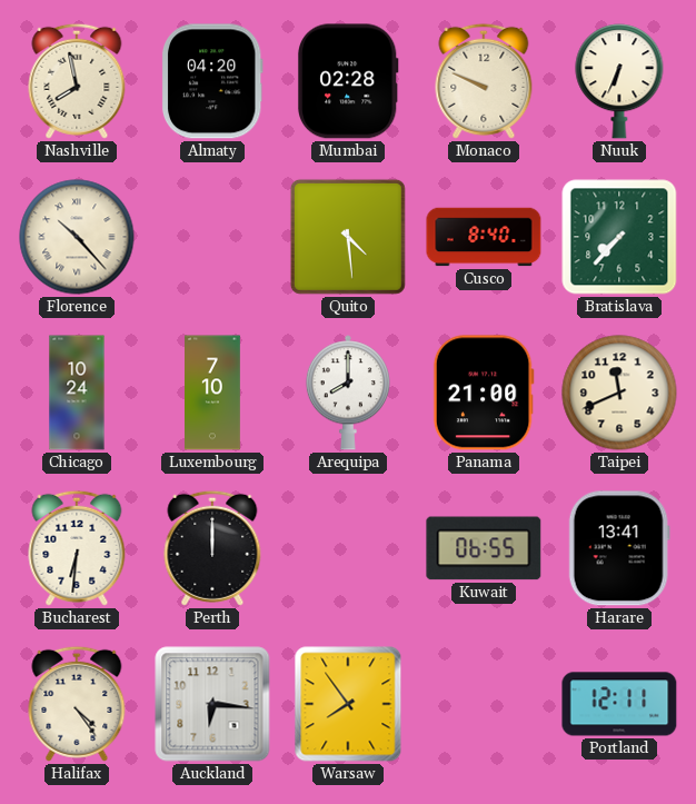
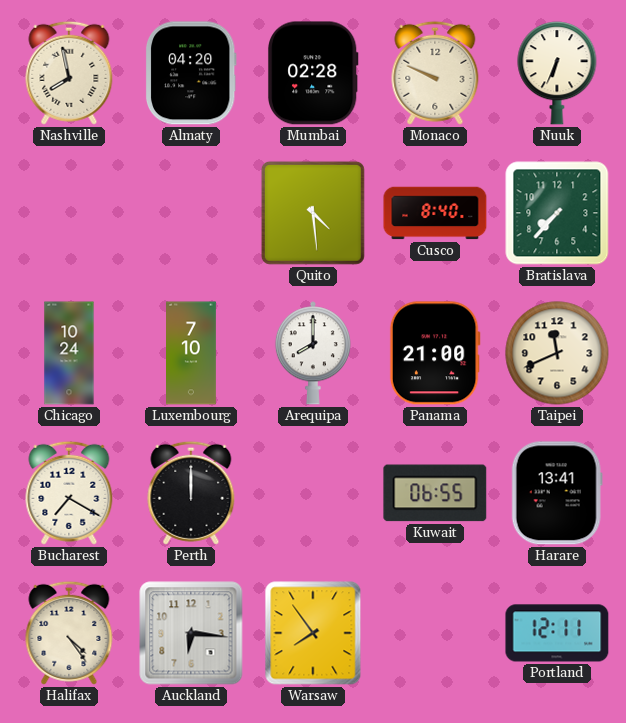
Florence: 10:23 -> none
Bucharest: 6:31 -> 7:20
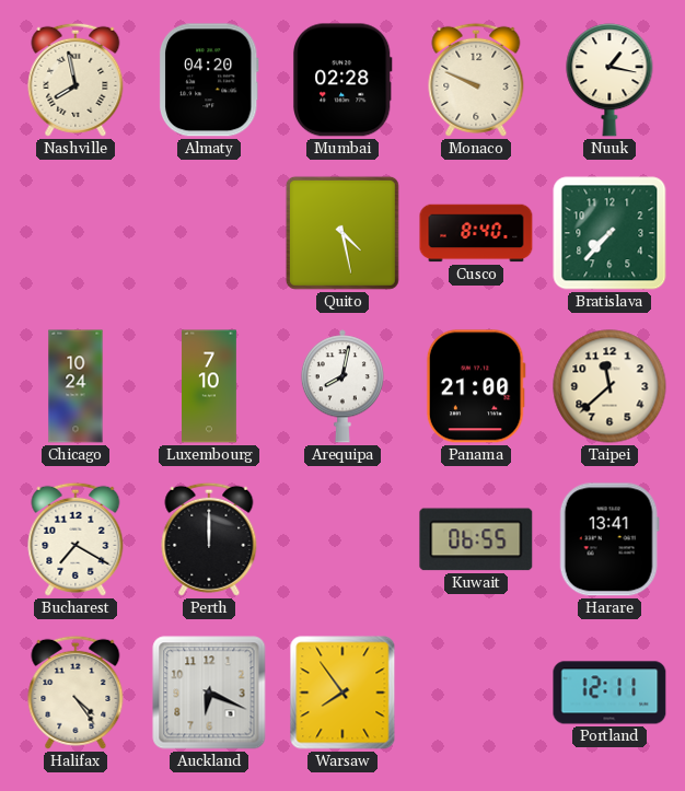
Nuuk: 6:34 -> 1:17
Quito: 4:29 -> 4:28
Arequipa: 8:00 -> 8:02
Taipei: 11:41 -> 11:38
Auckland: 6:16 -> 6:19
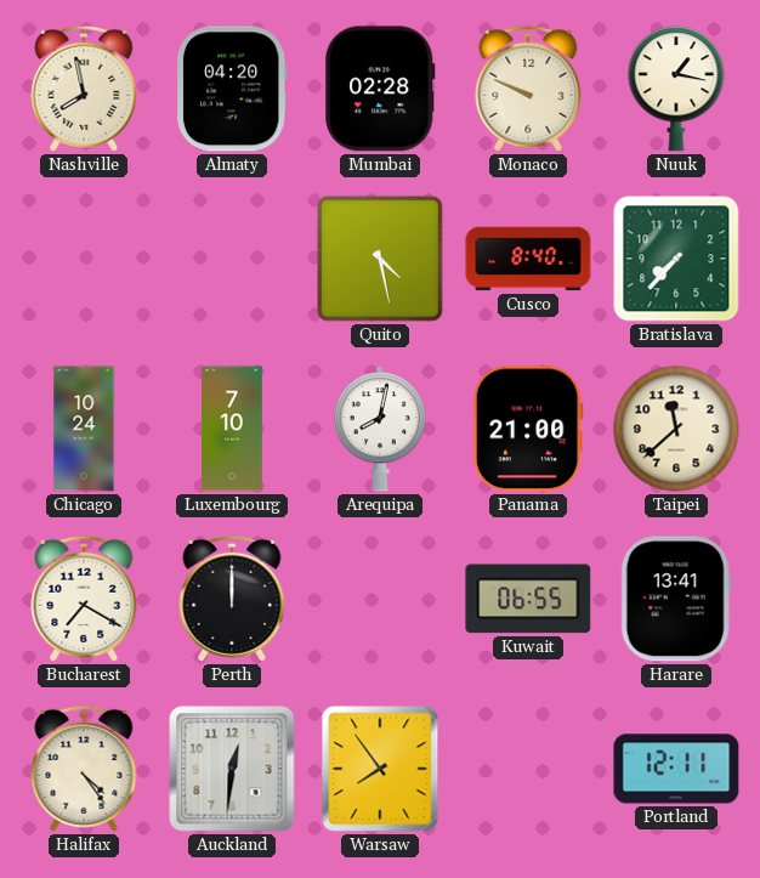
Auckland: 6:19 -> 12:31
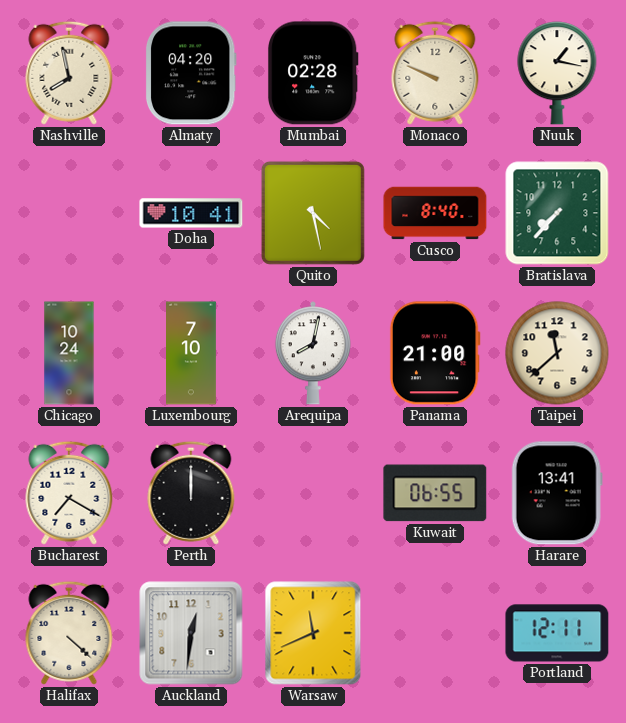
Doha: none -> 10:41
Halifax: 4:24 -> 4:22
Warsaw: 7:54 -> 11:41
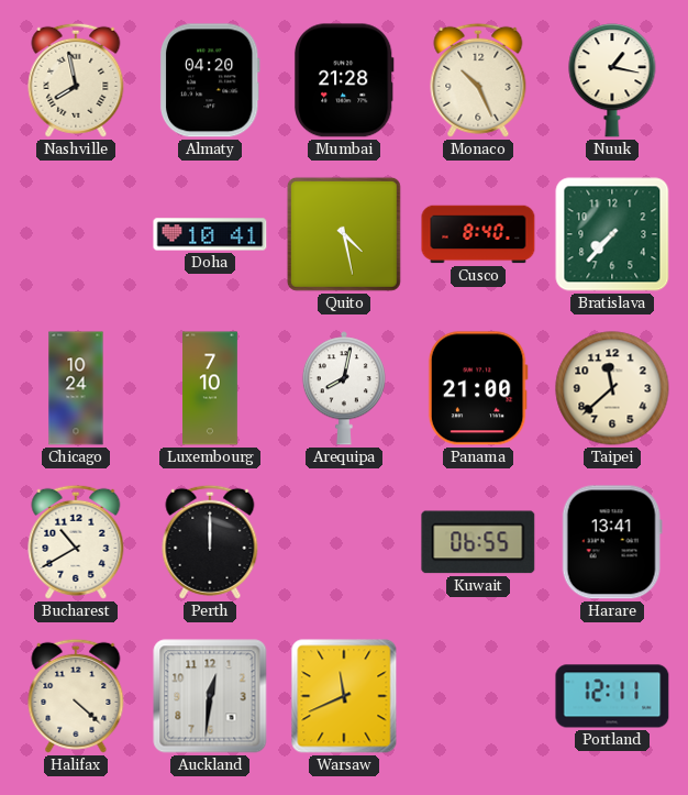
Mumbai: 02:28 -> 21:28
Monaco: 9:49 -> 10:26
Bucharest: 7:20 -> 10:40
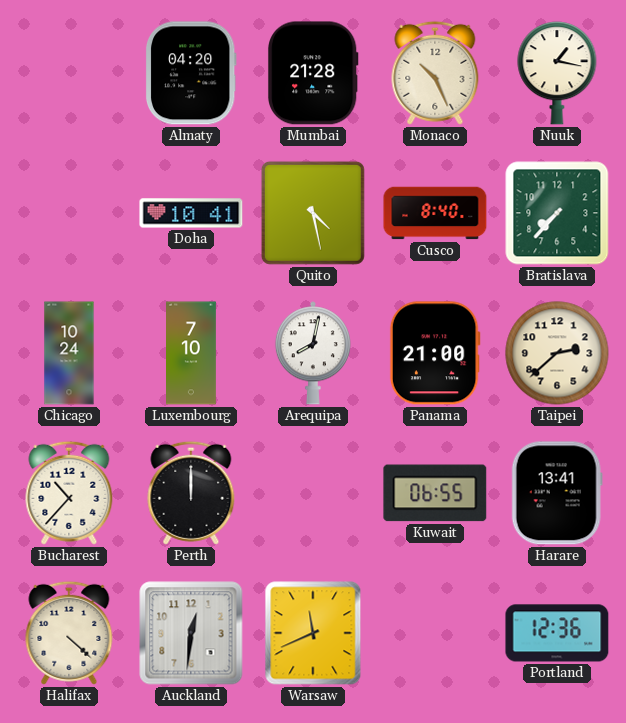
Nashville: 7:58 -> none
Taipei: 11:38 -> 2:38
Bucharest: 10:40 -> 10:37
Portland: 12:11 -> 12:36
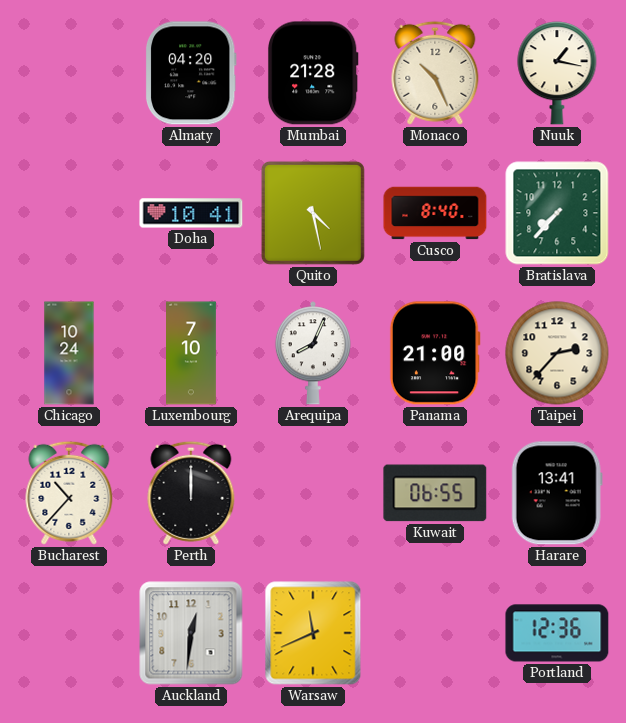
Arequipa: 8:02 -> 8:04
Taipei: 2:38 -> 2:37
Halifax: 4:22 -> none
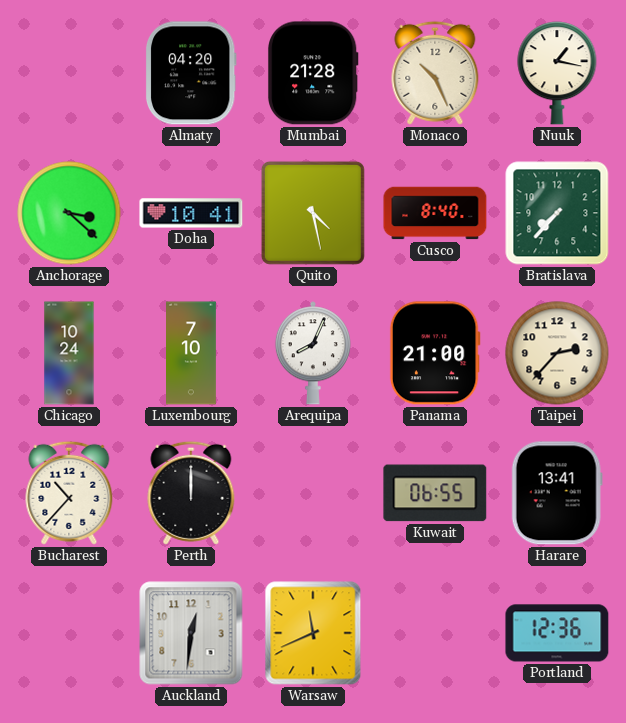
Anchorage: none -> 3:22
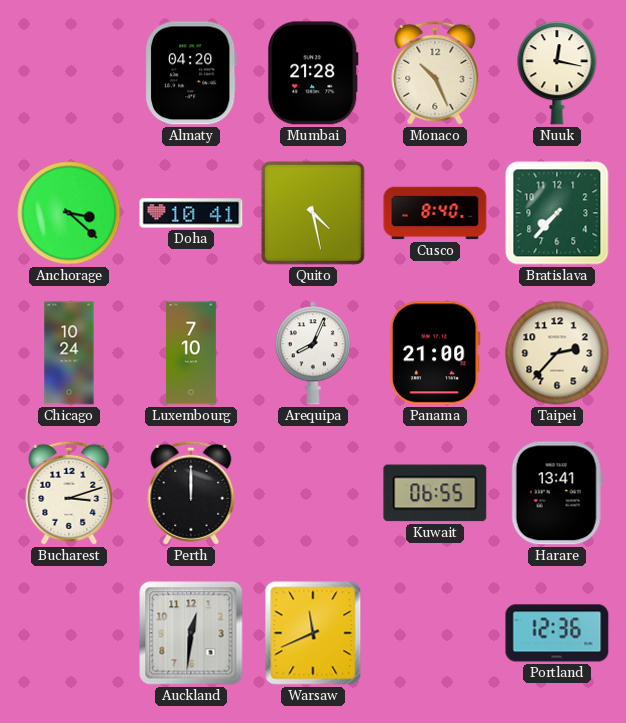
Nuuk: 1:17 -> 12:17
Bucharest: 10:37 -> 3:12
